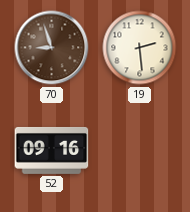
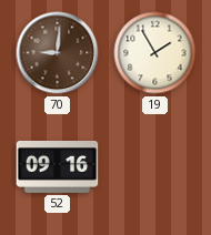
70: 8:57 -> 9:01
19: 2:29 -> 1:55
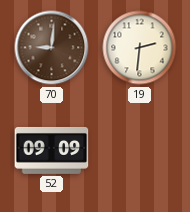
19: 1:55 -> 2:31
52: 09:16 -> 09:09
